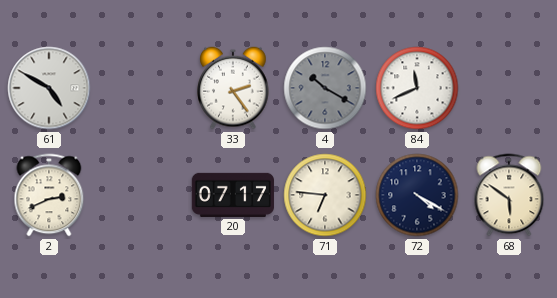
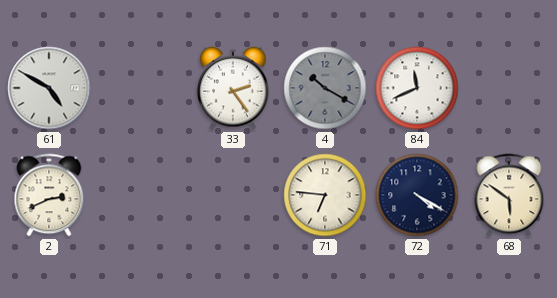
20: 07:17 -> none
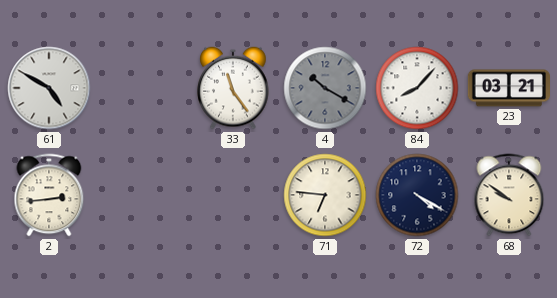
33: 2:24 -> 11:24
84: 11:41 -> 8:07
23: none -> 03:21
2: 2:41 -> 2:44
68: 5:51 -> 9:51
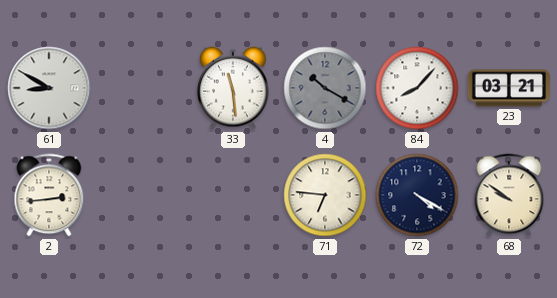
61: 4:50 -> 8:50
33: 11:24 -> 11:29
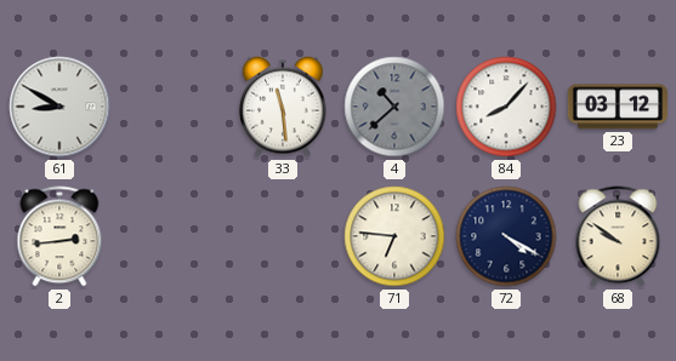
4: 10:20 -> 10:38
23: 03:21 -> 03:12
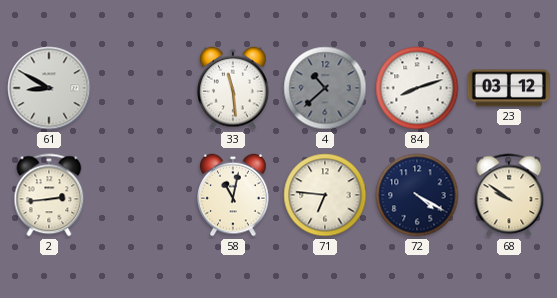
84: 8:07 -> 8:12
58: none -> 11:02
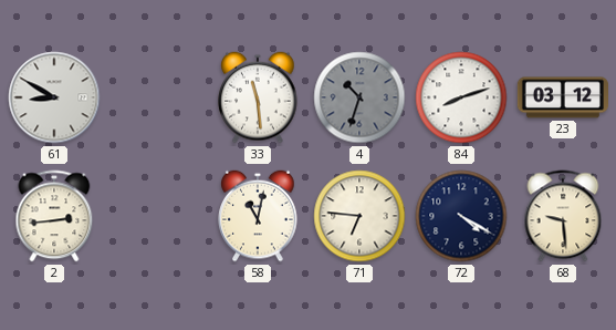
4: 10:38 -> 10:33
68: 9:51 -> 9:29
